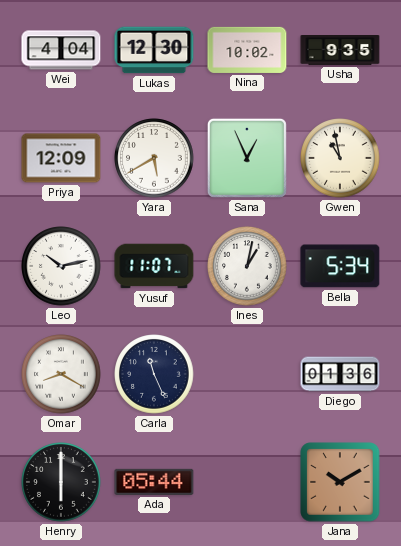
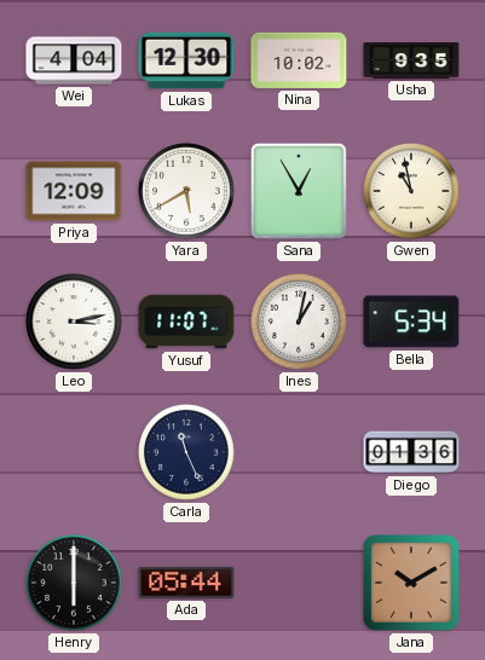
Sana: 12:56 -> 12:55
Leo: 10:13 -> 3:13
Omar: 8:20 -> none
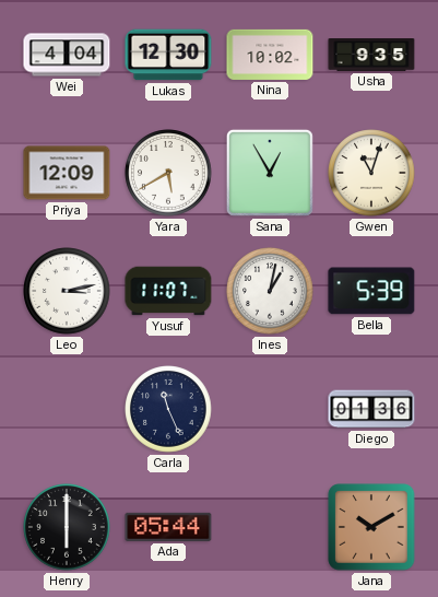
Gwen: 10:58 -> 11:03
Bella: 5:34 -> 5:39
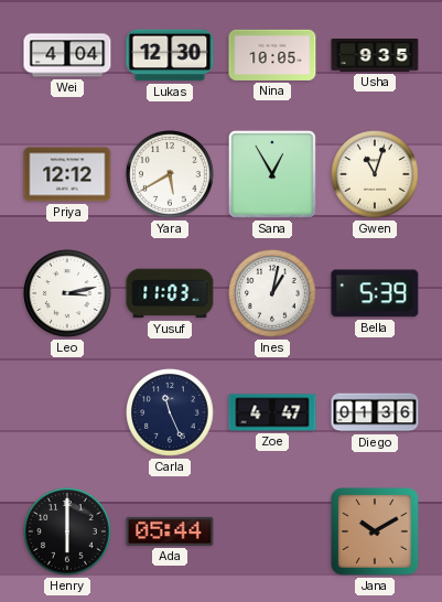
Nina: 10:02 -> 10:05
Priya: 12:09 -> 12:12
Yusuf: 11:07 -> 11:03
Zoe: none -> 4:47
